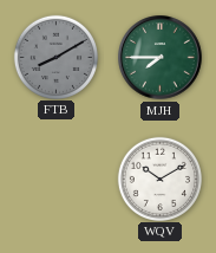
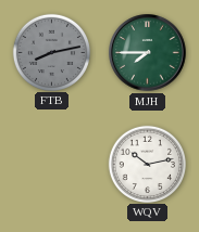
FTB: 8:10 -> 8:13
WQV: 10:10 -> 10:13
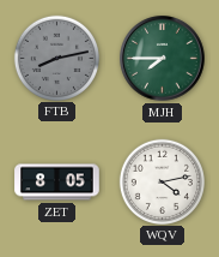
ZET: none -> 8:05
WQV: 10:13 -> 4:13
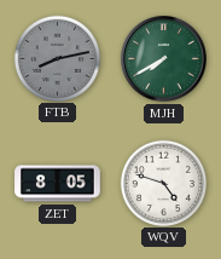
MJH: 7:45 -> 7:40
WQV: 4:13 -> 4:48
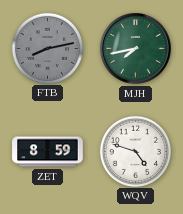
MJH: 7:40 -> 7:43
ZET: 8:05 -> 8:59
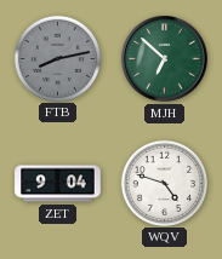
MJH: 7:43 -> 6:52
ZET: 8:59 -> 9:04
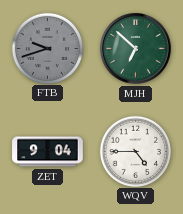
FTB: 8:13 -> 9:42
WQV: 4:48 -> 4:45
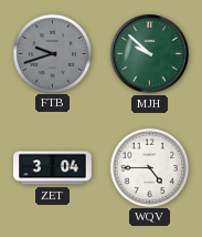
MJH: 6:52 -> 9:52
ZET: 9:04 -> 3:04
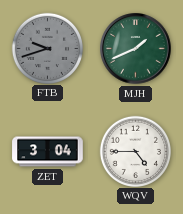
MJH: 9:52 -> 1:41
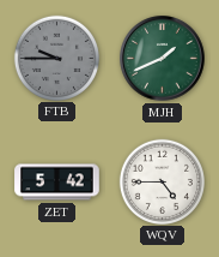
FTB: 9:42 -> 9:45
ZET: 3:04 -> 5:42
